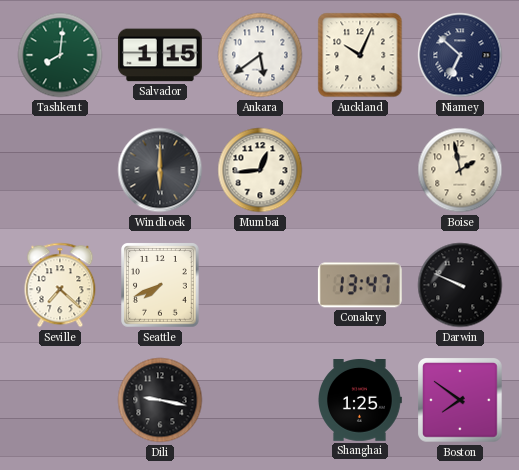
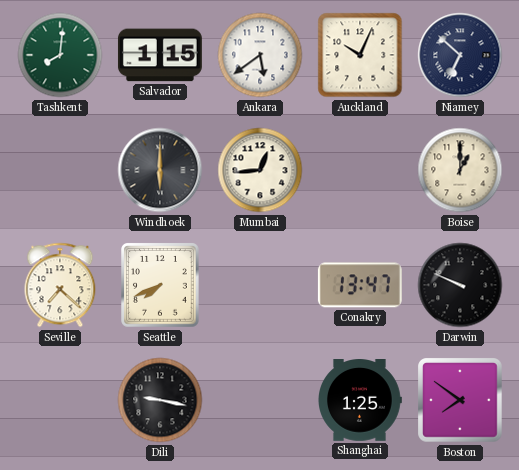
Boise: 1:58 -> 1:00
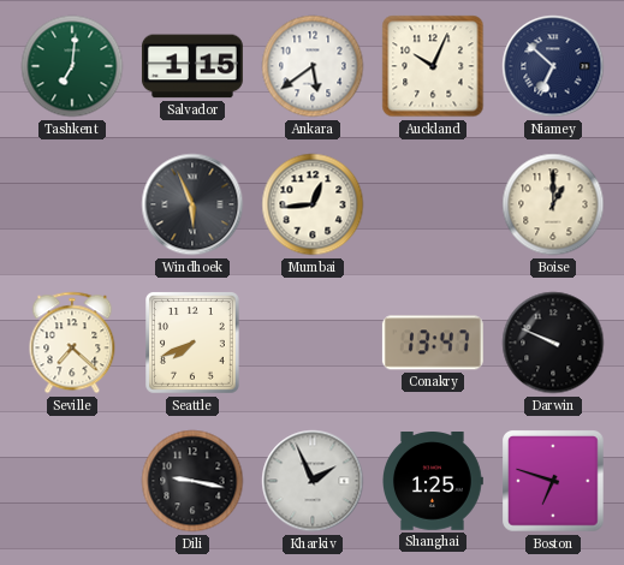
Tashkent: 8:01 -> 7:01
Windhoek: 6:00 -> 5:56
Kharkiv: none -> 1:56
Boston: 7:51 -> 6:48
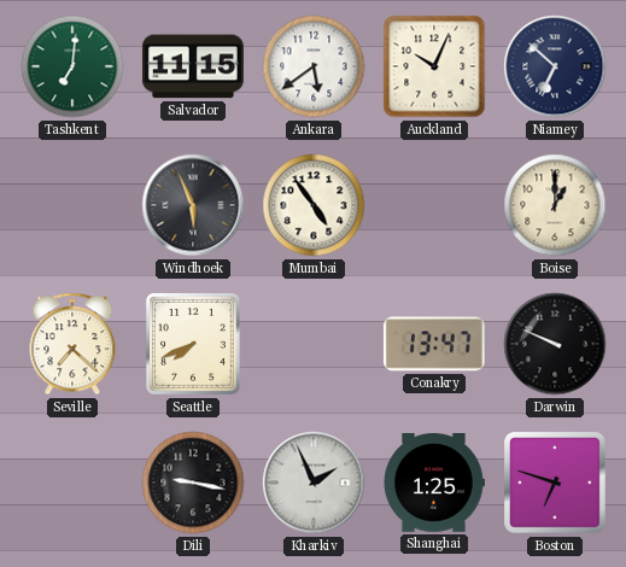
Salvador: 1:15 -> 11:15
Mumbai: 12:44 -> 4:54
